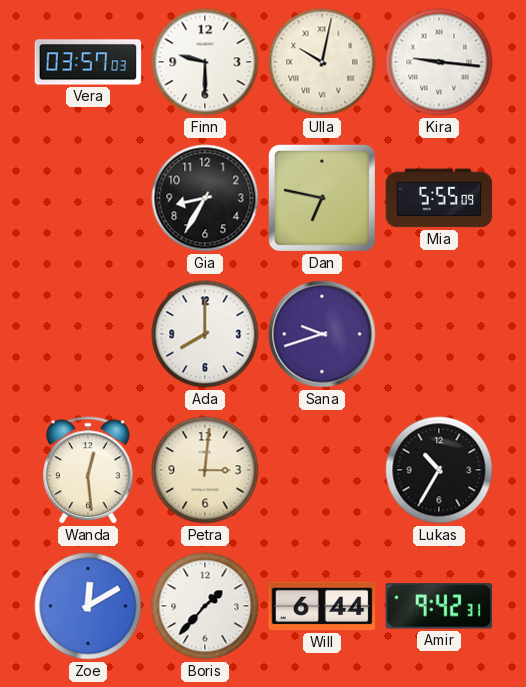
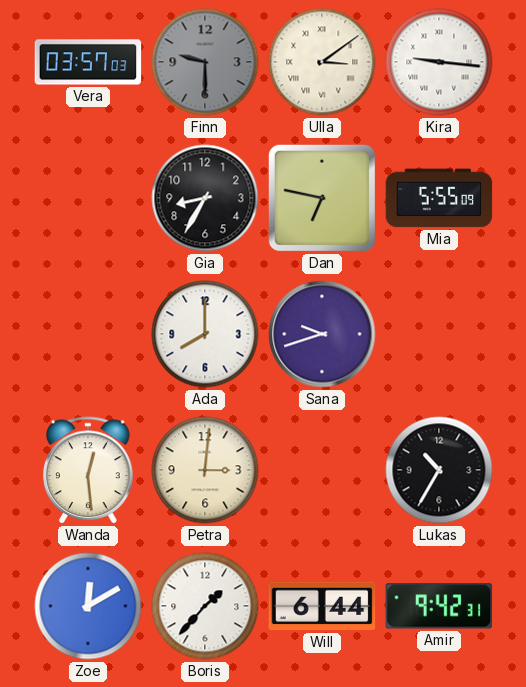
Finn dial: white -> grey
Ulla: 10:02 -> 3:09
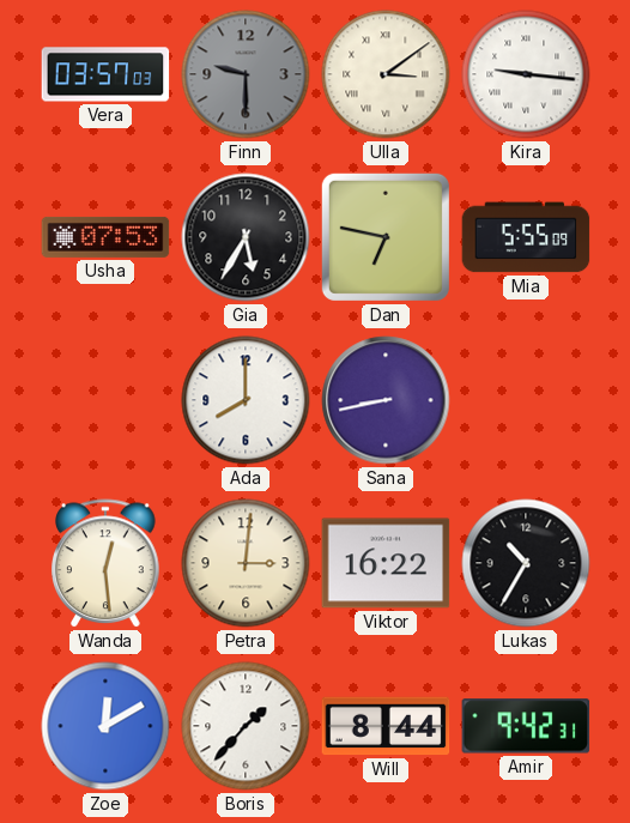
Usha: none -> 07:53
Gia: 8:35 -> 5:35
Sana: 9:42 -> 8:43
Viktor: none -> 16:22
Will: 6:44 -> 8:44
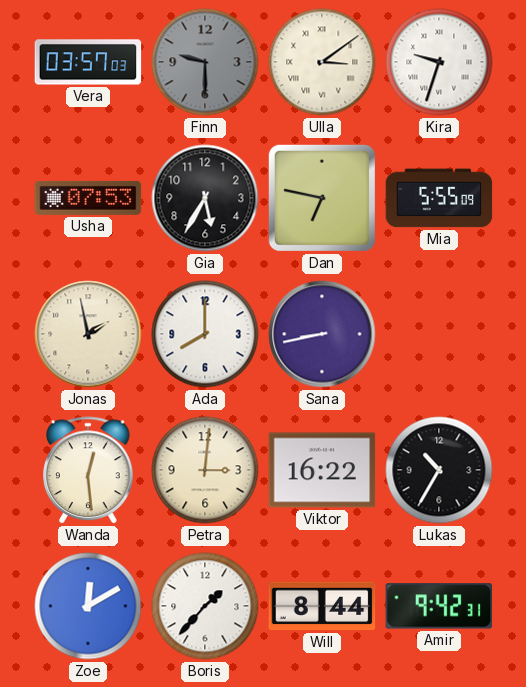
Kira: 9:16 -> 9:33
Jonas: none -> 1:58
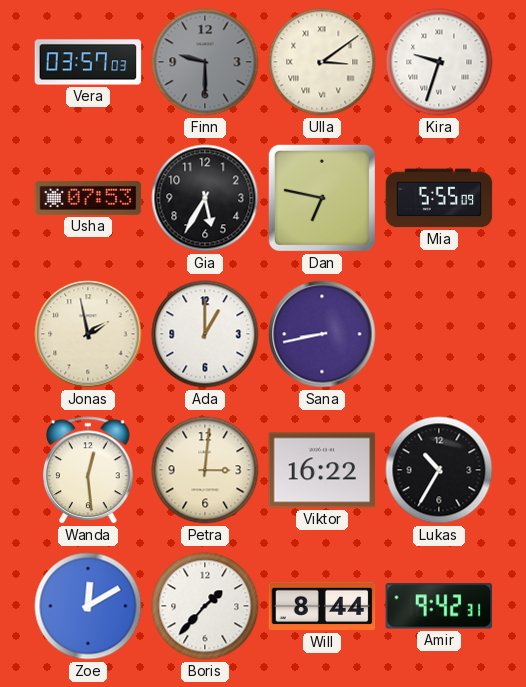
Ada: 8:00 -> 1:00
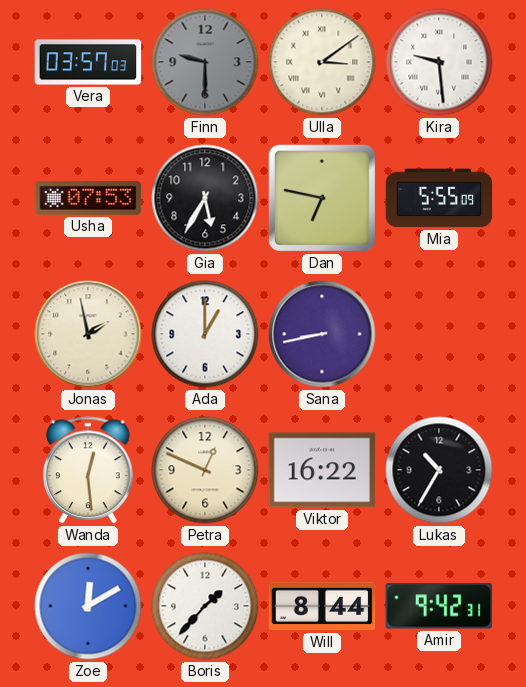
Kira: 9:33 -> 9:29
Petra: 3:01 -> 12:49
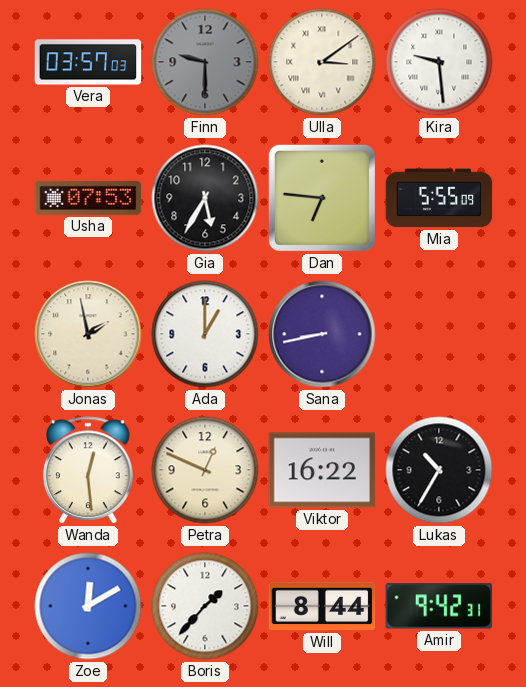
Dan: 6:47 -> 6:46
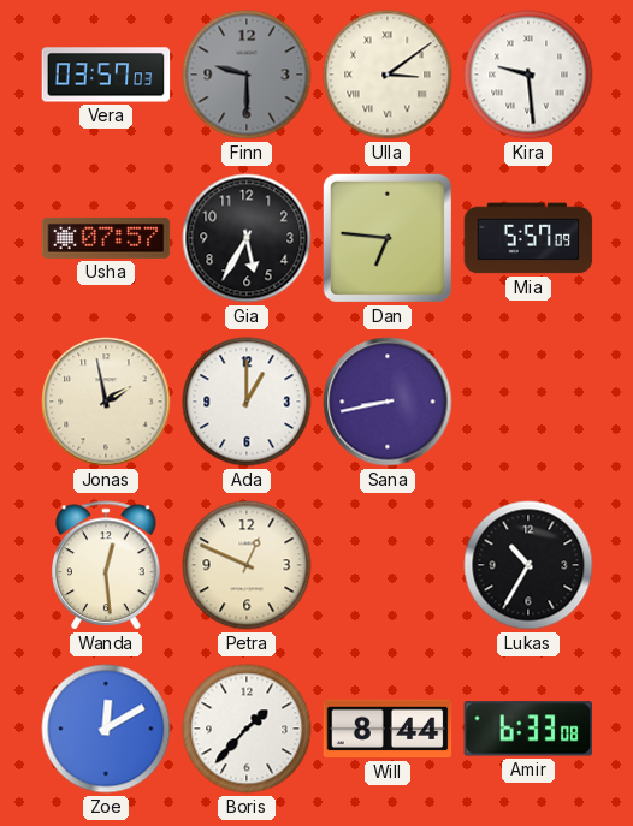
Usha: 07:53 -> 07:57
Mia: 5:55 -> 5:57
Viktor: 16:22 -> none
Amir: 9:42 -> 6:33
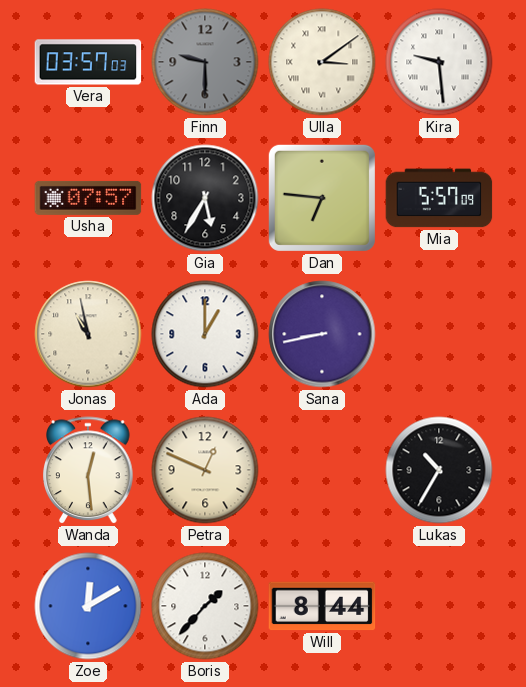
Jonas: 1:58 -> 10:58
Amir: 6:33 -> none
